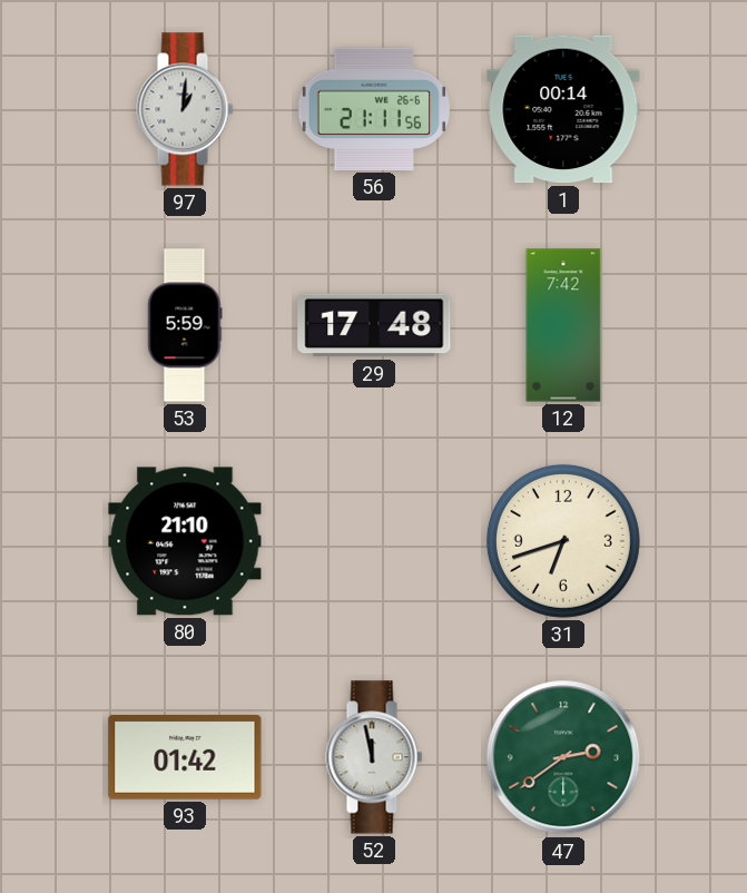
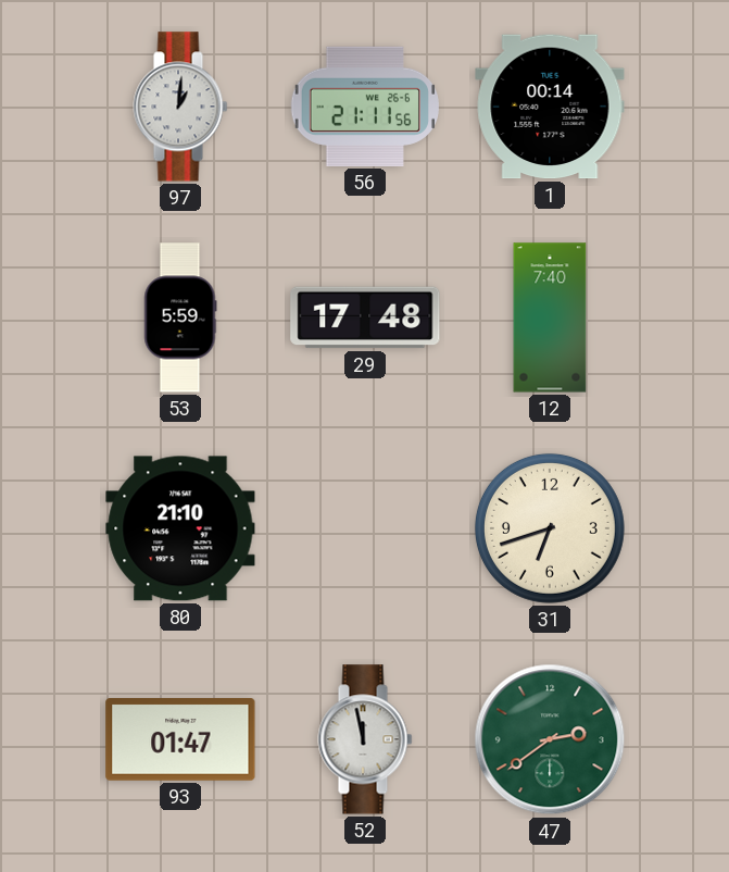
12: 7:42 -> 7:40
93: 01:42 -> 01:47
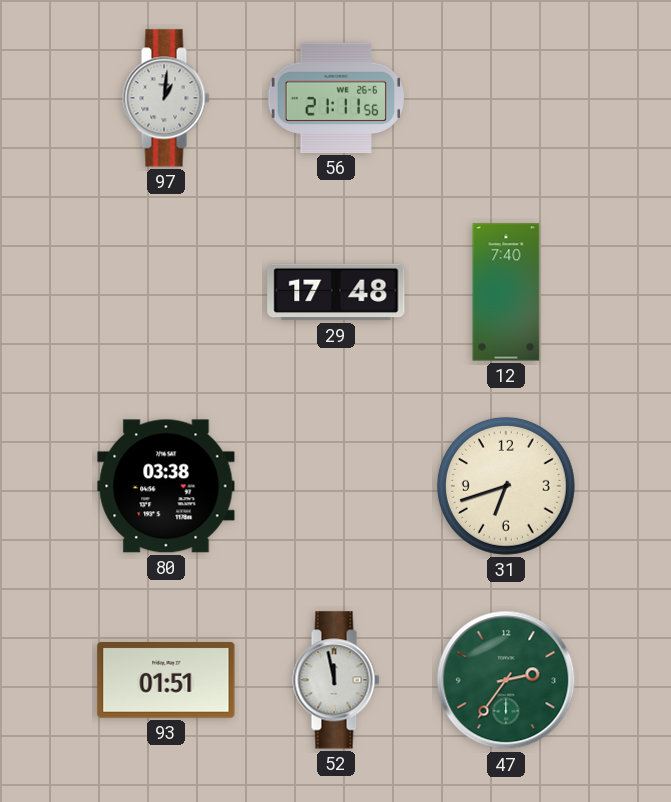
1: 00:14 -> none
53: 5:59 -> none
80: 21:10 -> 03:38
93: 01:47 -> 01:51
47: 2:39 -> 2:36
